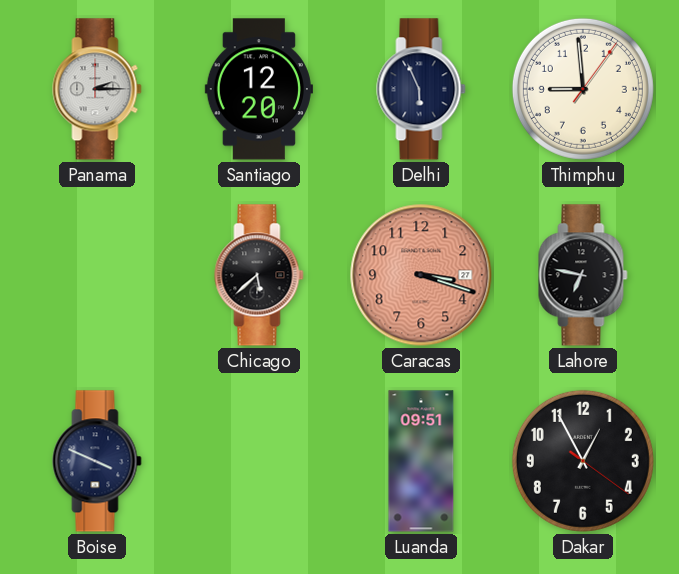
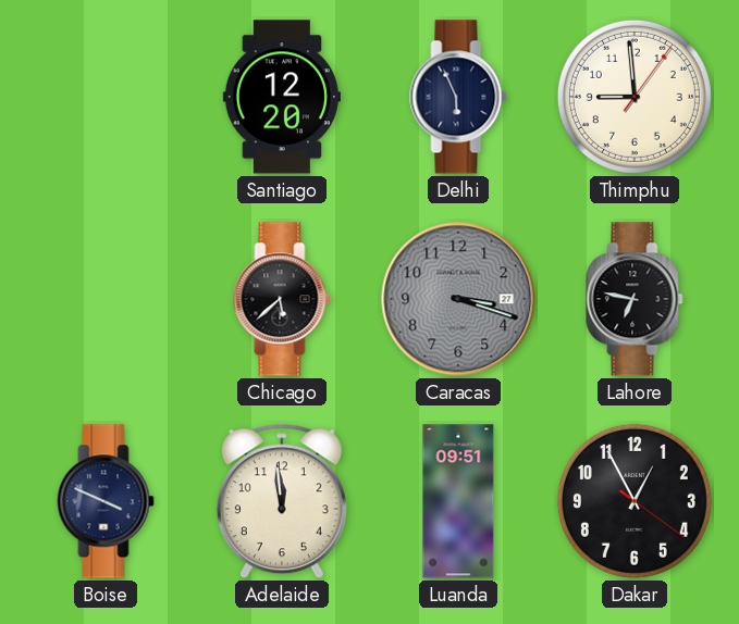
Panama: 2:15 -> none
Caracas dial: salmon -> grey
Adelaide: none -> 11:59
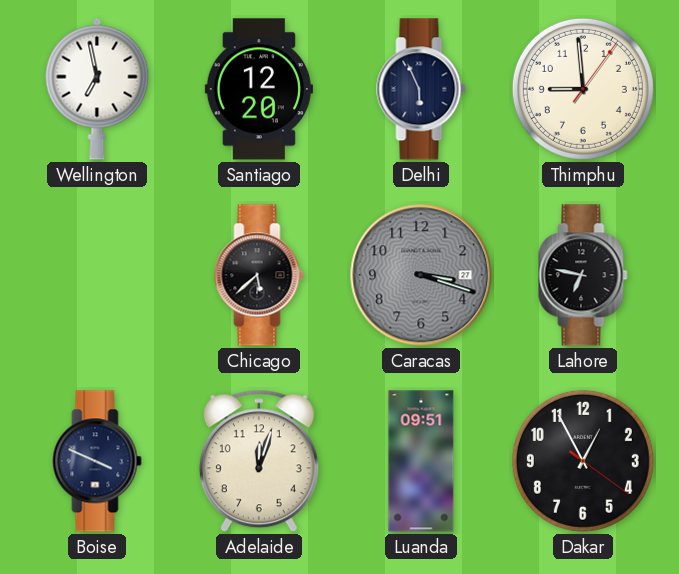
Wellington: none -> 6:58
Adelaide: 11:59 -> 12:03
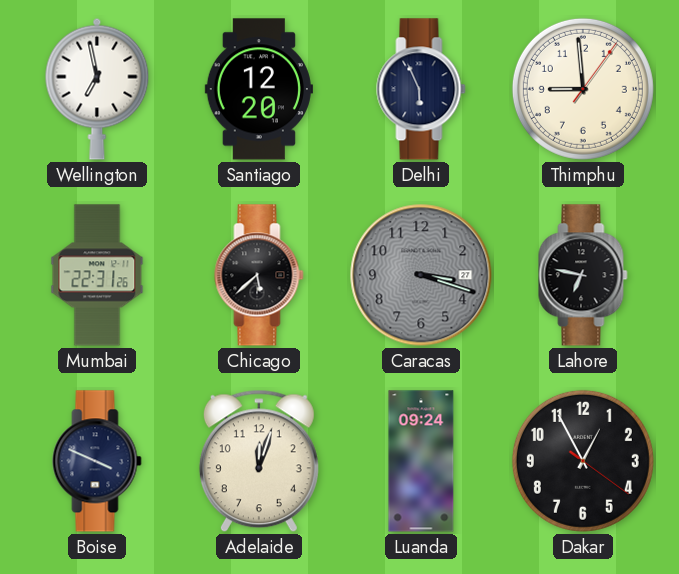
Mumbai: none -> 22:31
Luanda: 09:51 -> 09:24
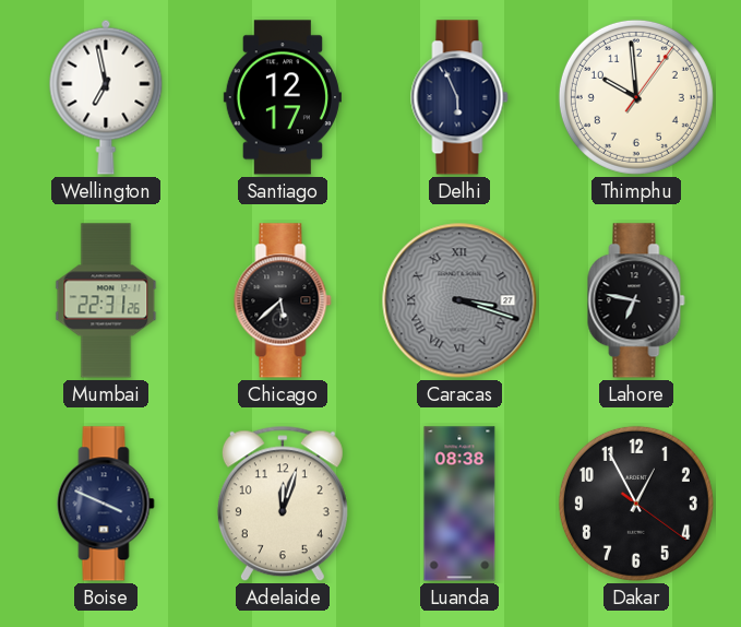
Santiago: 12:20 -> 12:17
Thimphu: 8:59 -> 9:59
Caracas numerals: Arabic -> Roman
Luanda: 09:24 -> 08:38
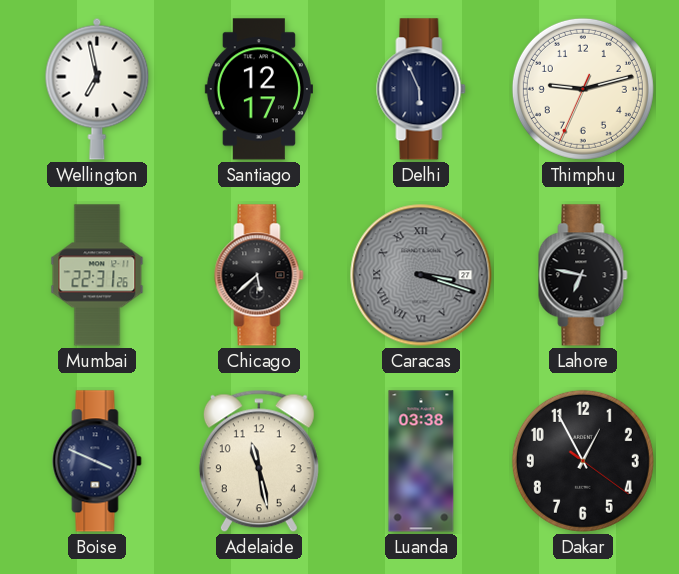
Thimphu: 9:59 -> 9:12
Adelaide: 12:03 -> 11:28
Luanda: 08:38 -> 03:38
